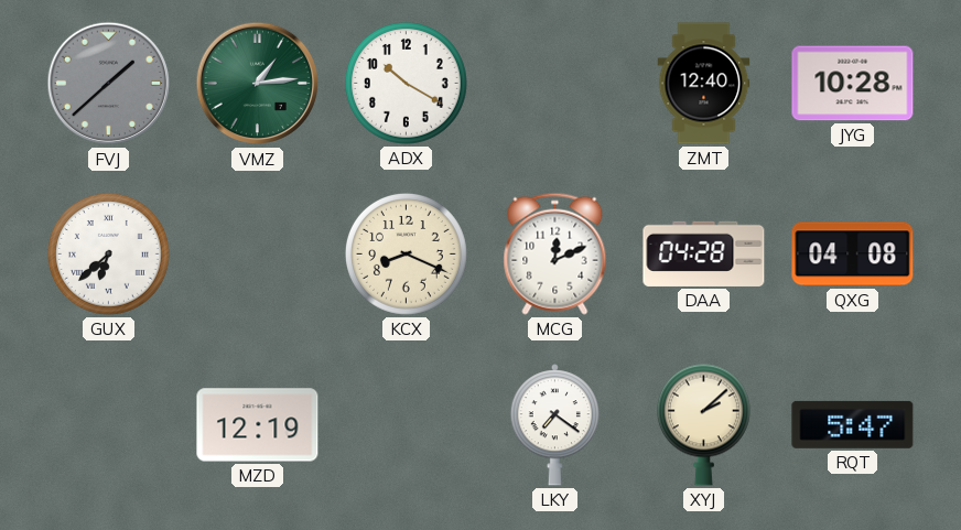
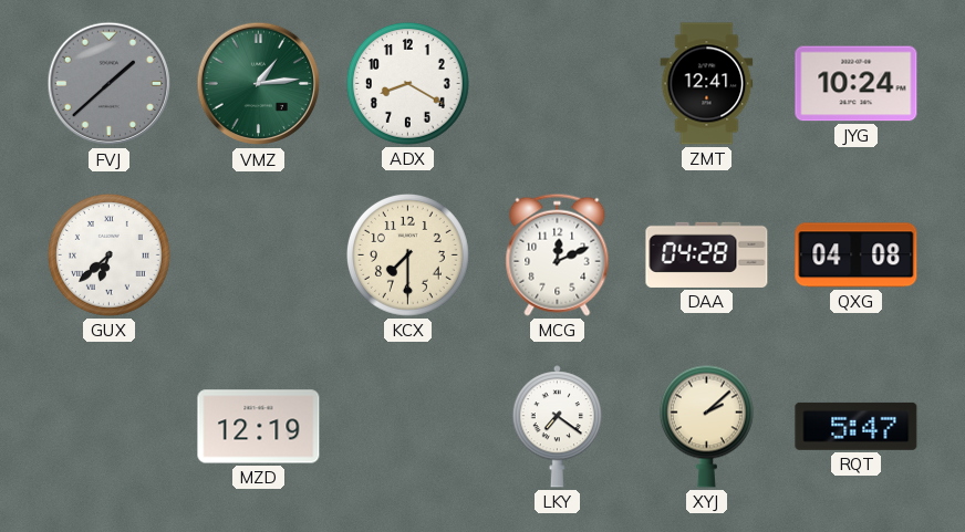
ADX: 10:20 -> 8:20
ZMT: 12:40 -> 12:41
JYG: 10:28 -> 10:24
KCX: 8:19 -> 7:30
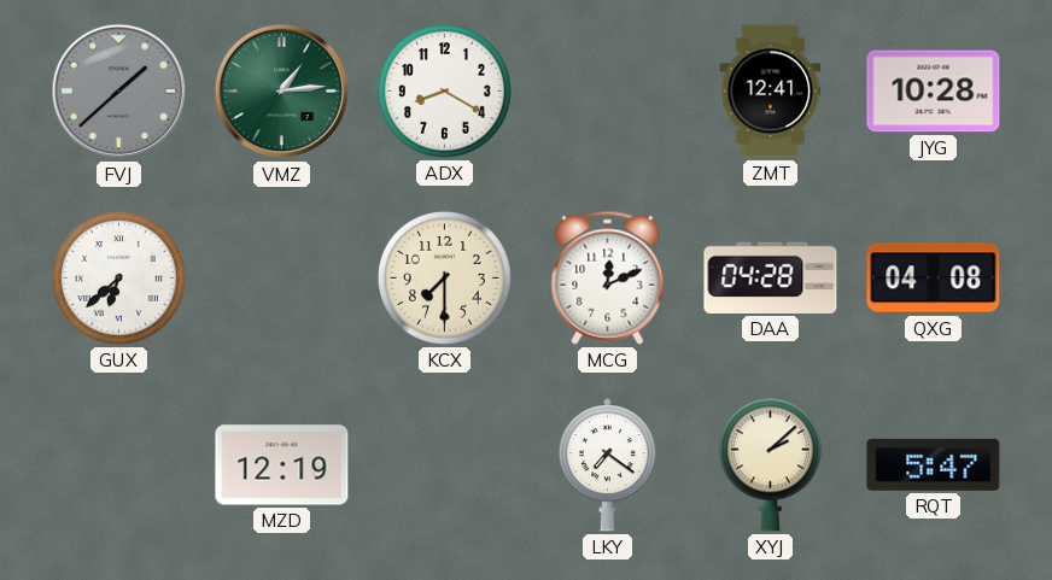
JYG: 10:24 -> 10:28
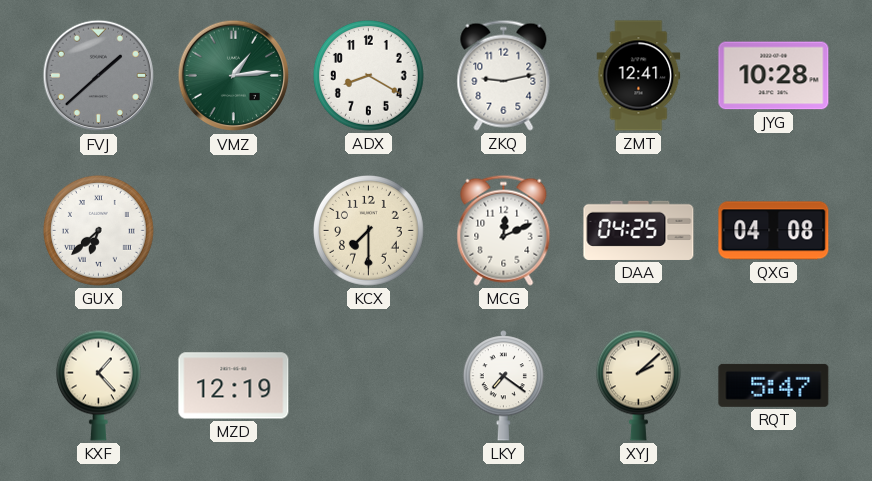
ZKQ: none -> 9:13
DAA: 04:28 -> 04:25
KXF: none -> 1:23
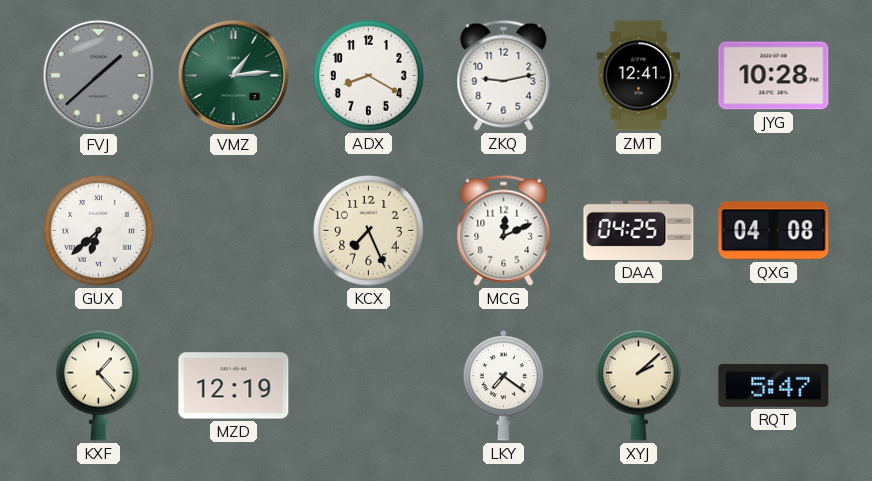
KCX: 7:30 -> 7:26
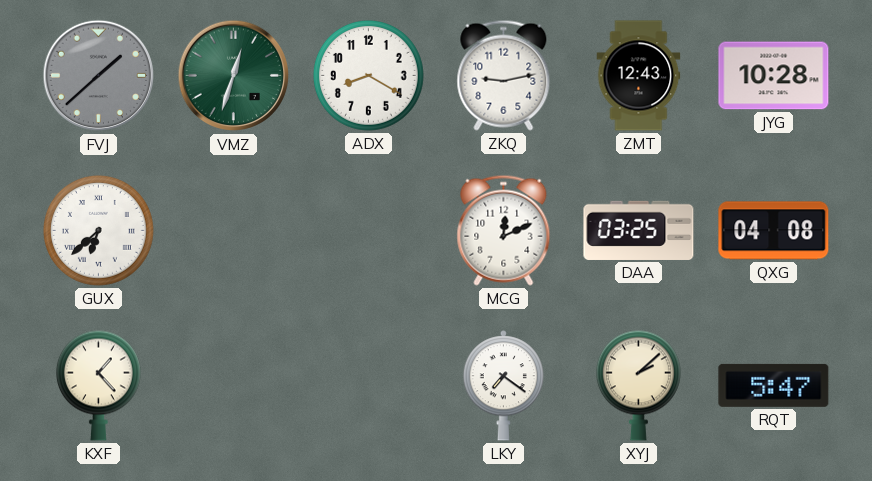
VMZ: 1:14 -> 12:33
ZMT: 12:41 -> 12:43
KCX: 7:26 -> none
DAA: 04:25 -> 03:25
MZD: 12:19 -> none
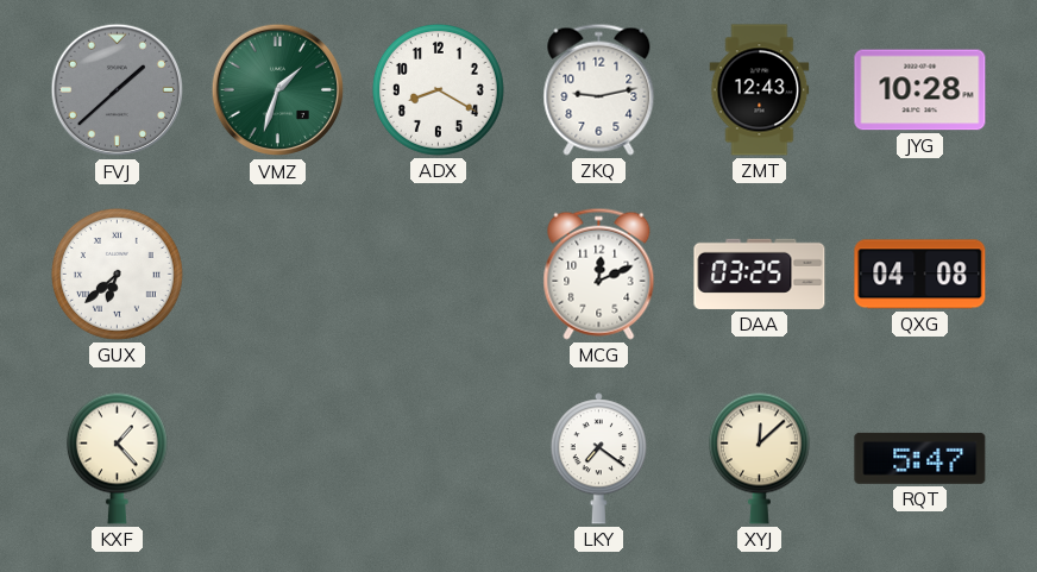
VMZ: 12:33 -> 1:33
XYJ: 2:08 -> 12:08
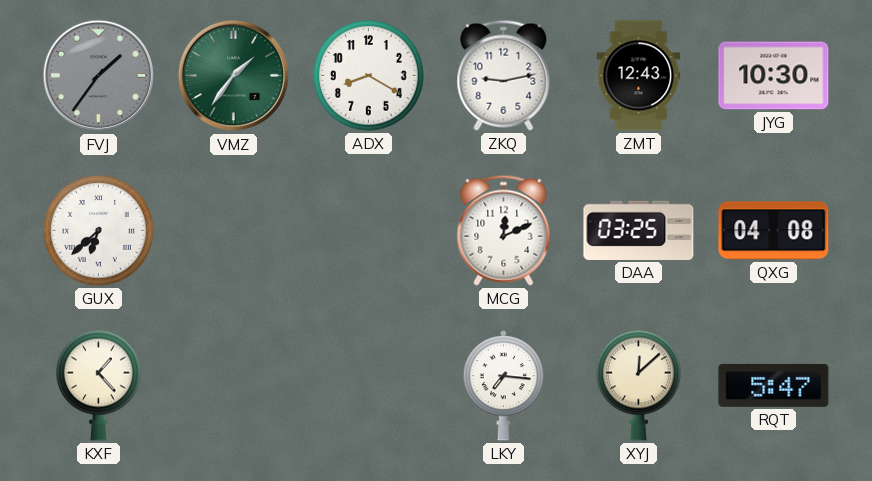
FVJ: 1:38 -> 1:36
VMZ: 1:33 -> 1:36
JYG: 10:28 -> 10:30
LKY: 7:21 -> 7:16
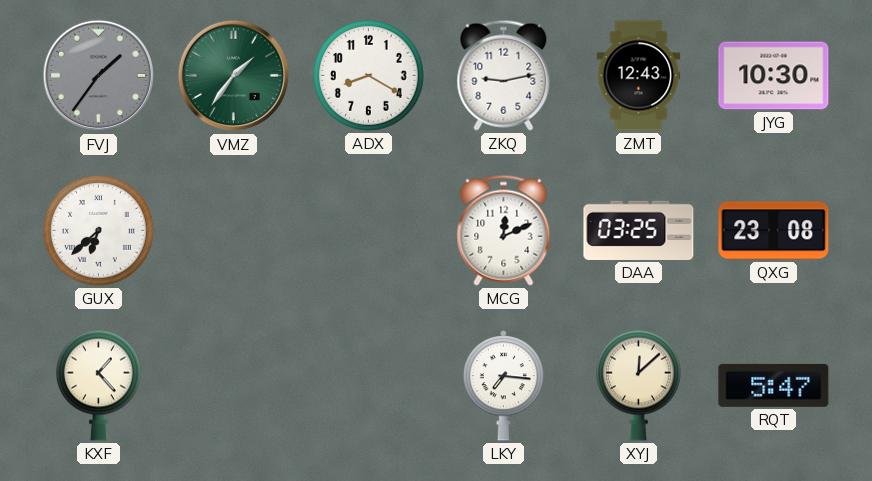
QXG: 04:08 -> 23:08
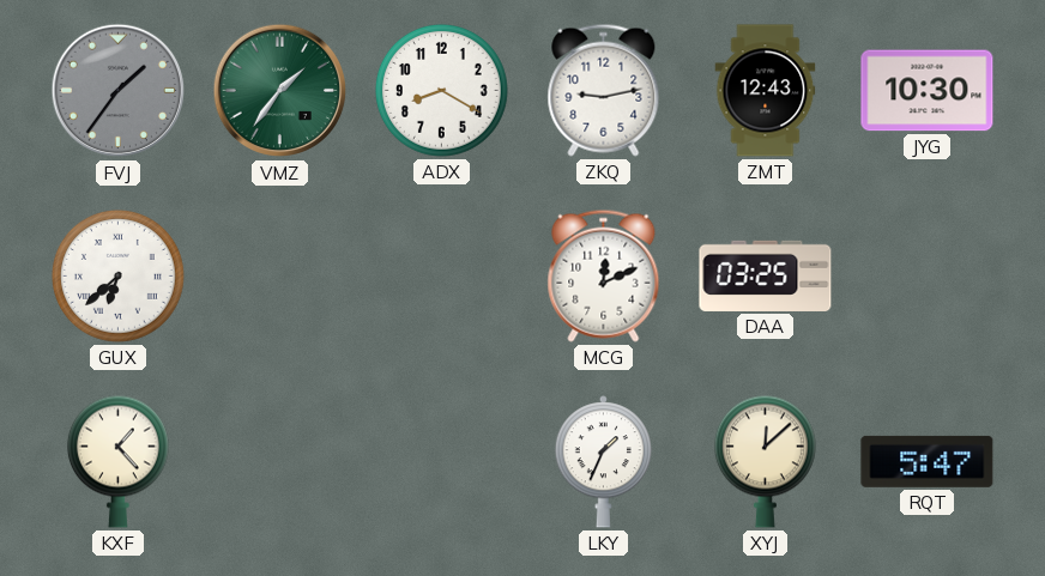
QXG: 23:08 -> none
LKY: 7:16 -> 1:34
